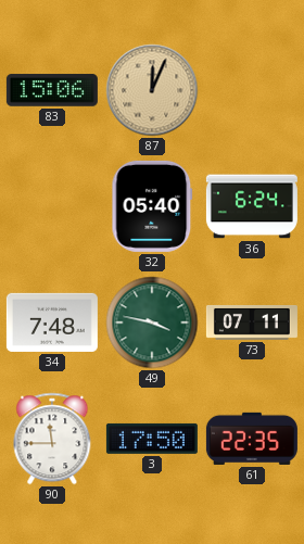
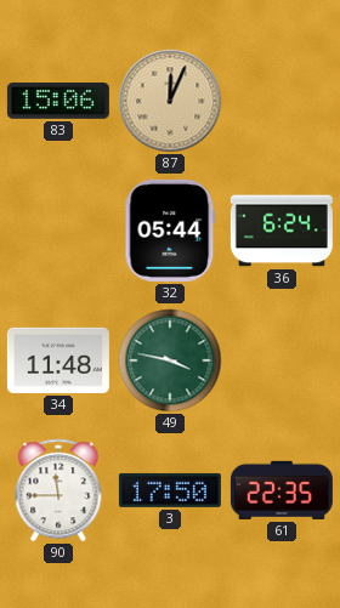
32: 05:40 -> 05:44
34: 7:48 -> 11:48
73: 07:11 -> none
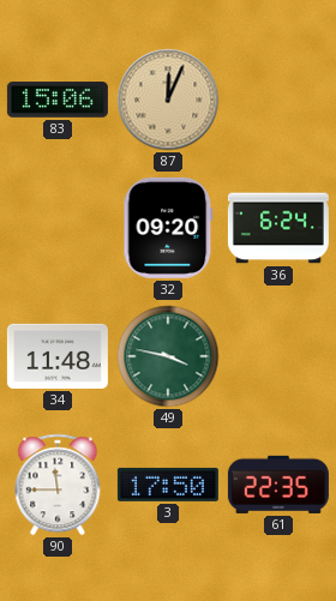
32: 05:44 -> 09:20
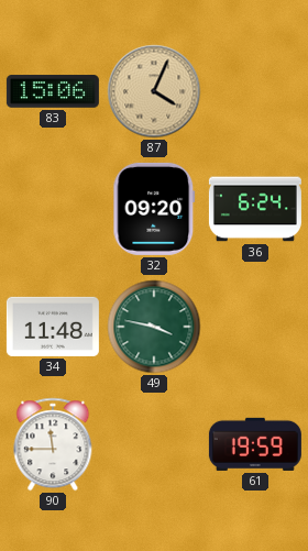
87: 12:04 -> 4:04
3: 17:50 -> none
61: 22:35 -> 19:59
